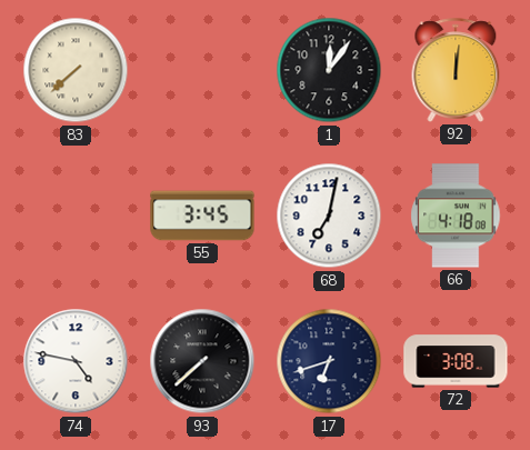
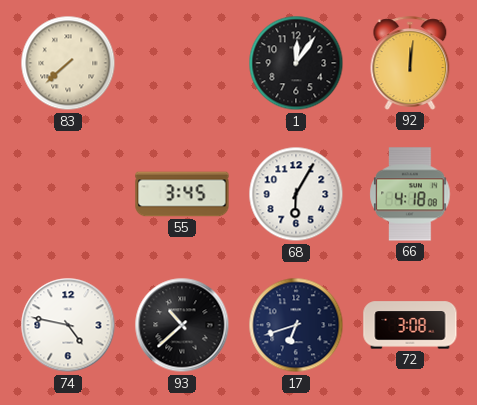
68: 7:02 -> 6:05
93: 7:38 -> 10:38
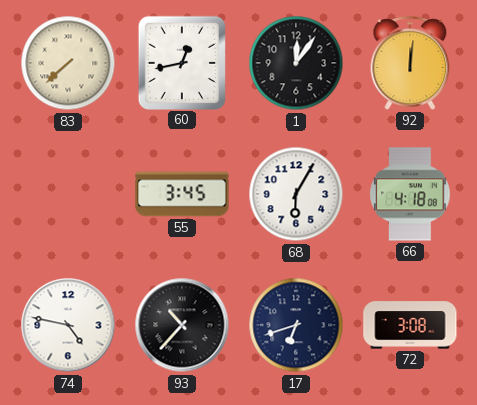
60: none -> 12:43
93: 10:38 -> 10:37
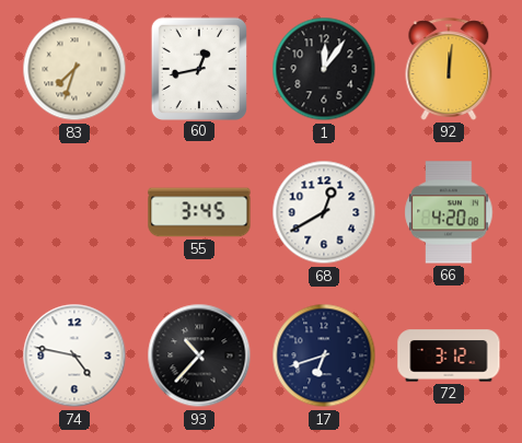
83: 7:38 -> 7:33
68: 6:05 -> 12:40
66: 4:18 -> 4:20
72: 3:08 -> 3:12
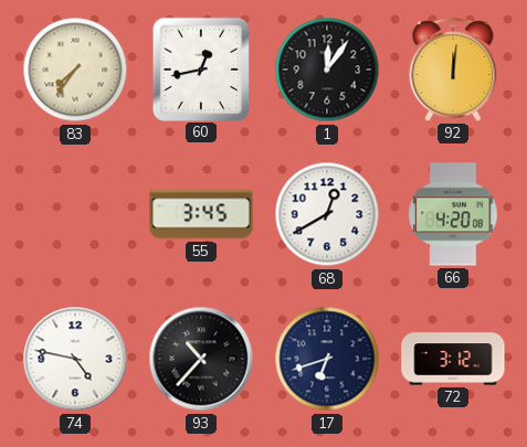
83: 7:33 -> 7:36
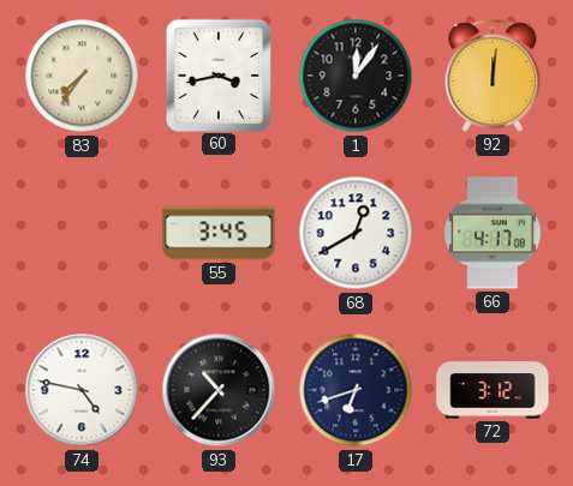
60: 12:43 -> 3:43
66: 4:20 -> 4:17
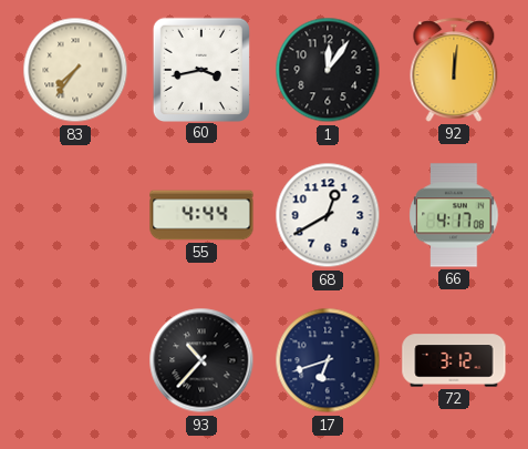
55: 3:45 -> 4:44
74: 4:47 -> none
